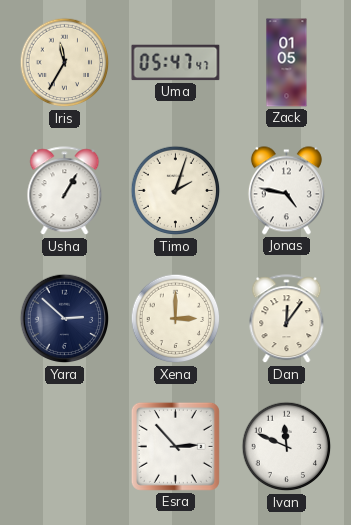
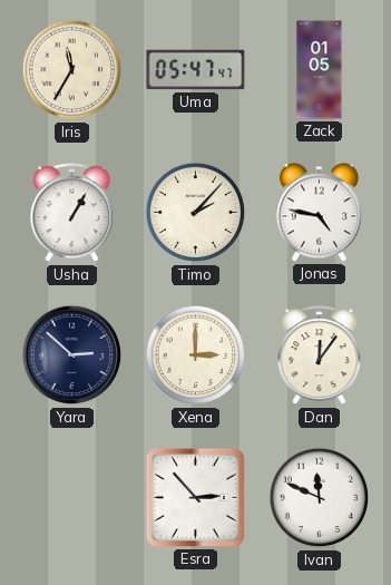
Timo: 2:03 -> 2:07
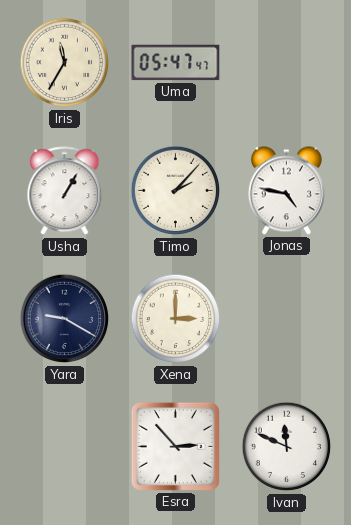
Zack: 01:05 -> none
Yara: 2:52 -> 9:20
Dan: 12:06 -> none
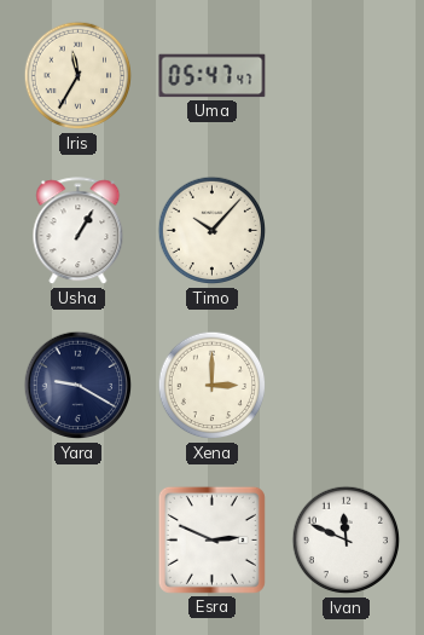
Timo: 2:07 -> 10:07
Jonas: 4:47 -> none
Esra: 2:53 -> 2:49
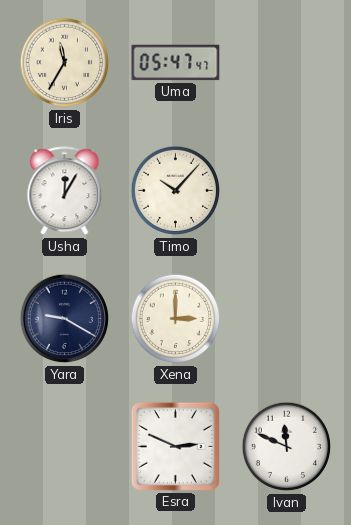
Usha: 1:05 -> 12:05
